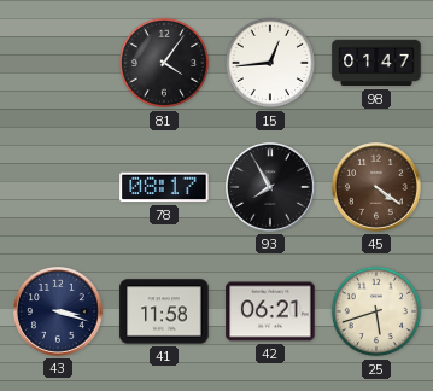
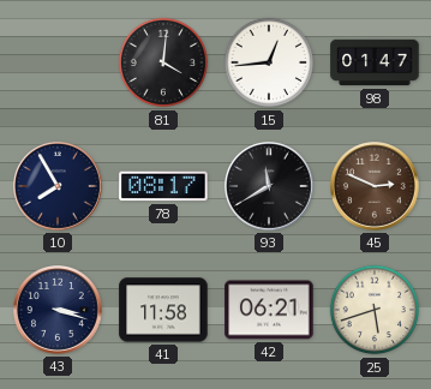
81: 4:06 -> 4:01
10: none -> 7:55
93: 7:55 -> 11:40
45: 4:21 -> 2:49
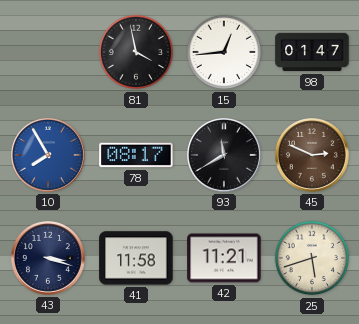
81: 4:01 -> 3:58
10 dial: navy -> blue
42: 06:21 -> 11:21
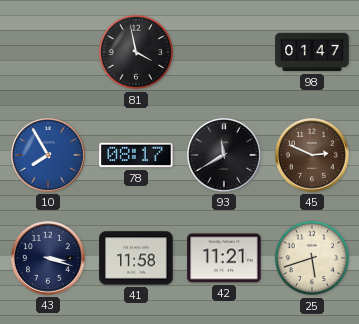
15: 12:44 -> none
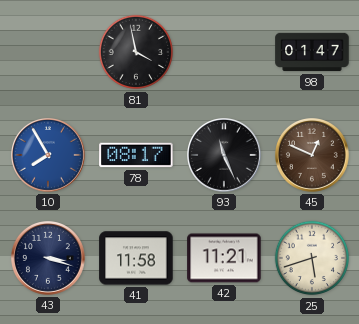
93: 11:40 -> 11:26
45: 2:49 -> 12:49
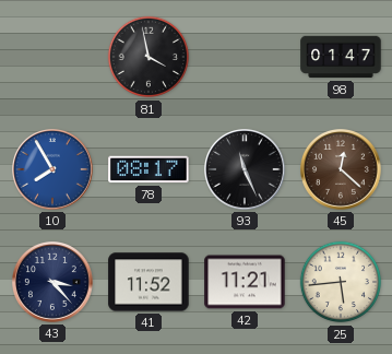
45: 12:49 -> 12:22
43: 3:18 -> 3:23
41: 11:58 -> 11:52
25: 5:42 -> 5:44
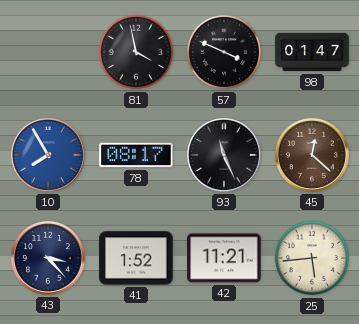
57: none -> 3:49
41: 11:52 -> 1:52
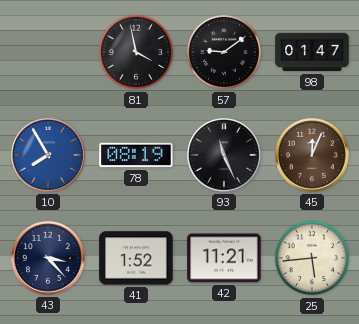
57: 3:49 -> 9:09
78: 08:17 -> 08:19
45: 12:22 -> 12:04
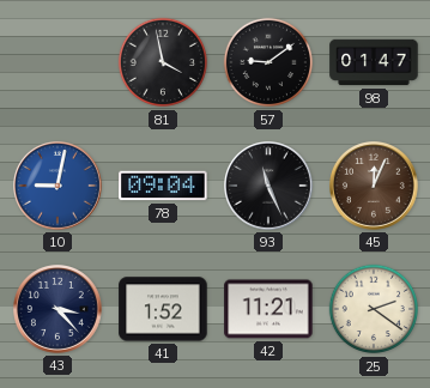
10: 7:55 -> 9:02
78: 08:19 -> 09:04
25: 5:44 -> 2:21
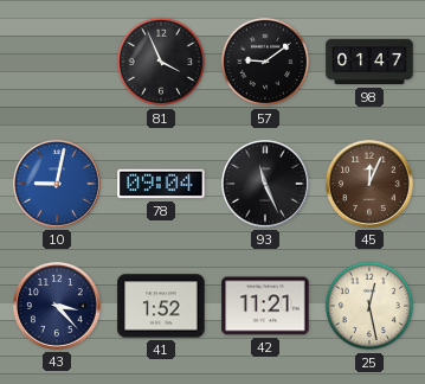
81: 3:58 -> 3:56
25: 2:21 -> 12:28
